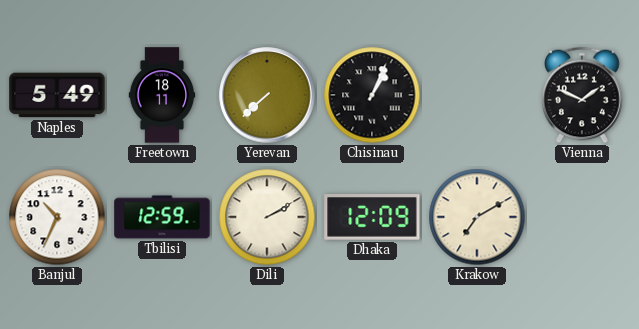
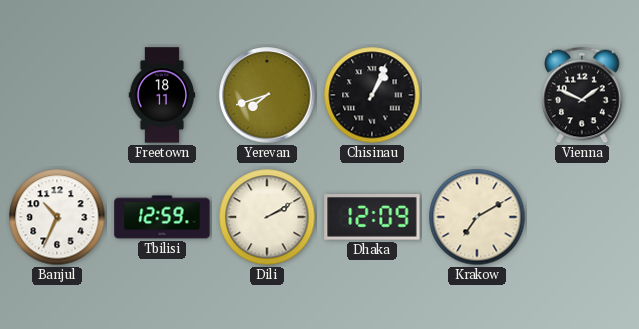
Naples: 5:49 -> none
Yerevan: 7:38 -> 7:42
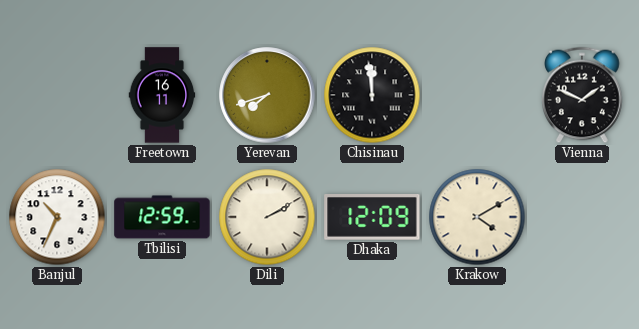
Freetown: 18:11 -> 16:11
Chisinau: 1:04 -> 11:59
Krakow: 7:10 -> 4:10
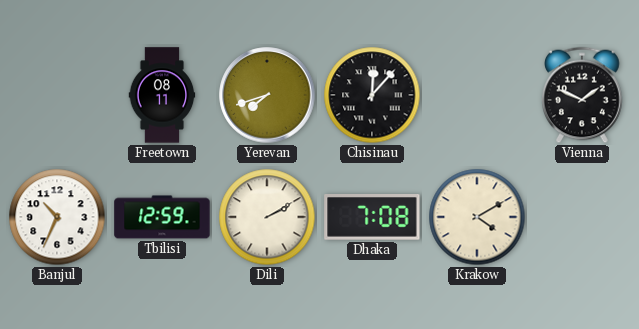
Freetown: 16:11 -> 08:11
Chisinau: 11:59 -> 12:07
Dhaka: 12:09 -> 7:08
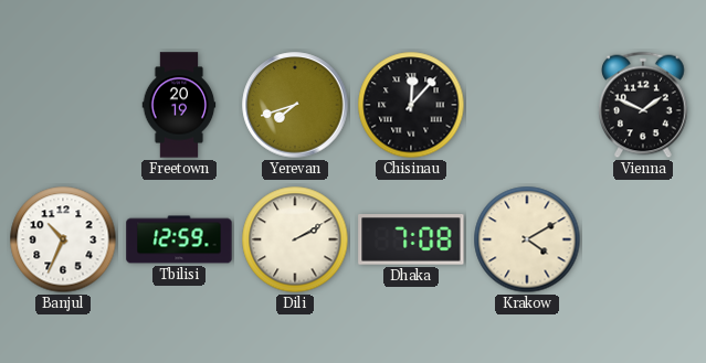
Freetown: 08:11 -> 20:19
